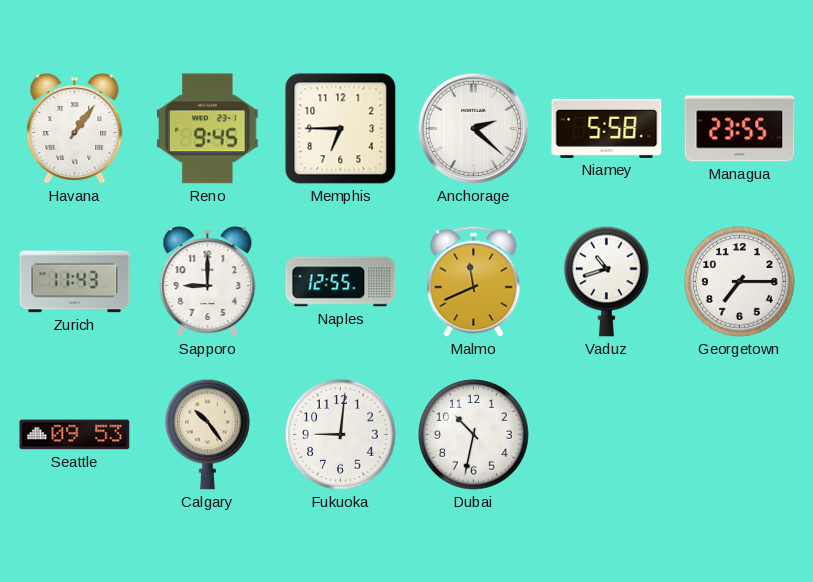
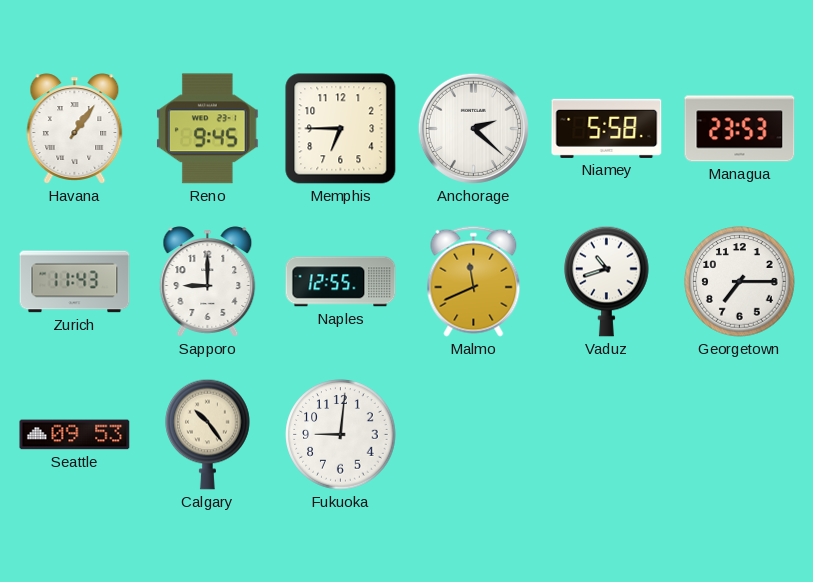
Managua: 23:55 -> 23:53
Dubai: 10:32 -> none
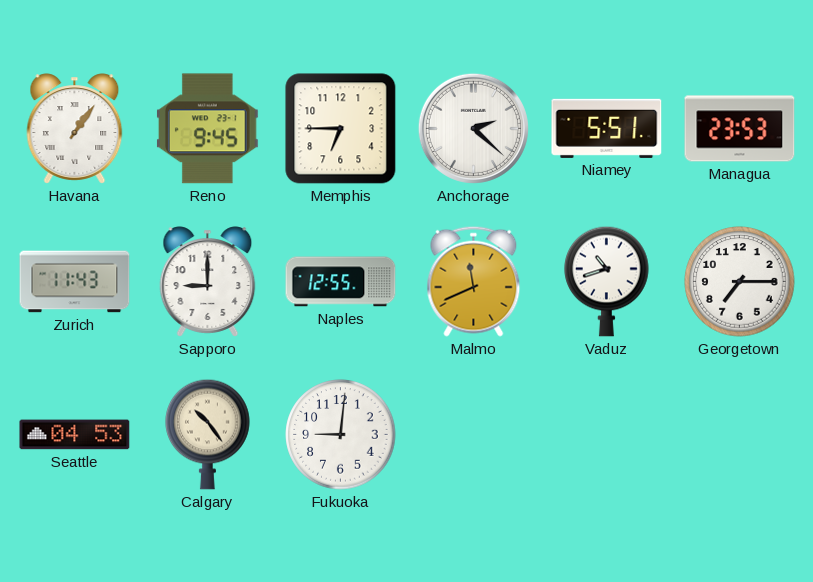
Niamey: 5:58 -> 5:51
Seattle: 09:53 -> 04:53
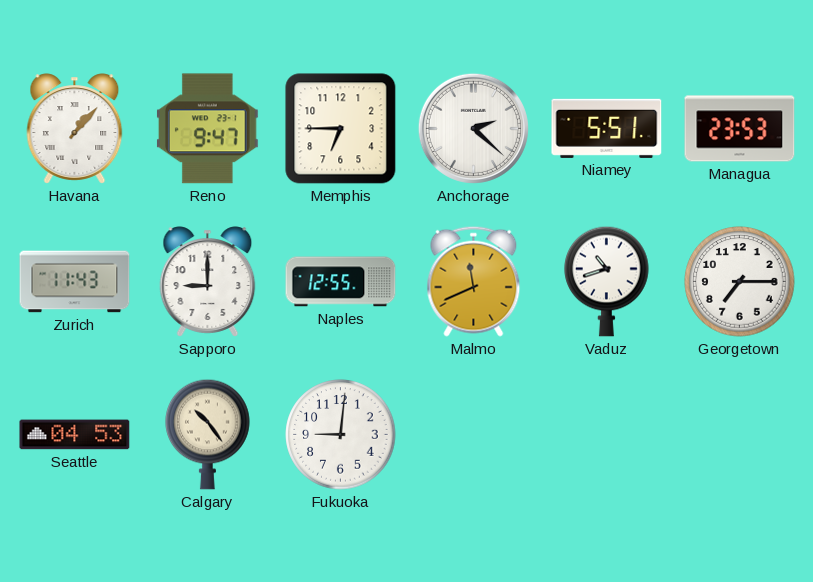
Havana: 1:06 -> 1:07
Reno: 9:45 -> 9:47
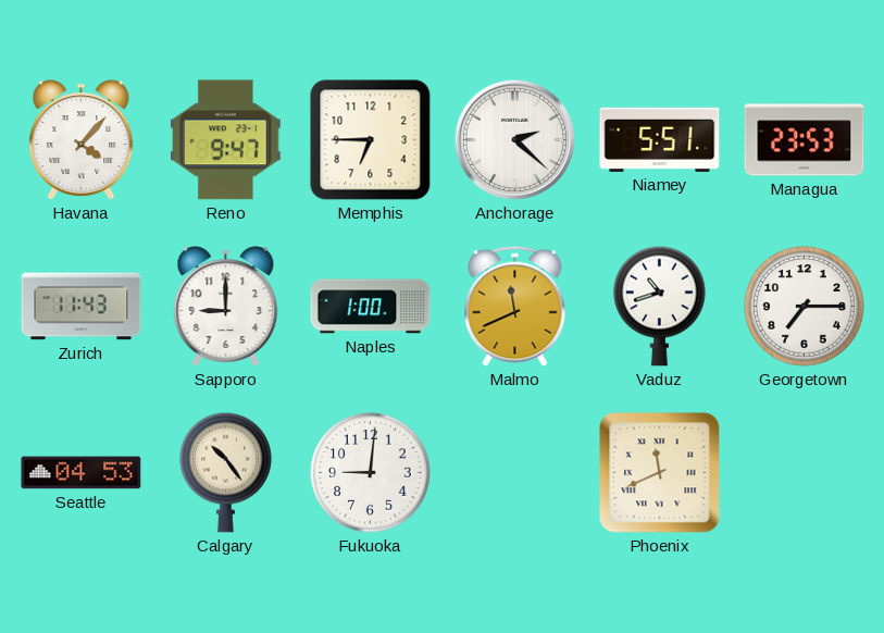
Havana: 1:07 -> 4:07
Naples: 12:55 -> 1:00
Phoenix: none -> 11:41
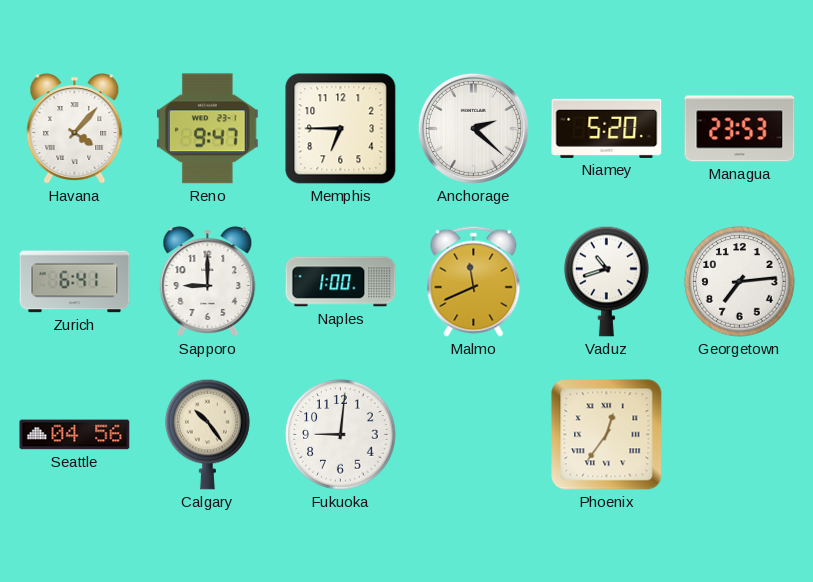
Niamey: 5:51 -> 5:20
Zurich: 11:43 -> 6:41
Georgetown: 7:15 -> 7:14
Seattle: 04:53 -> 04:56
Phoenix: 11:41 -> 12:36
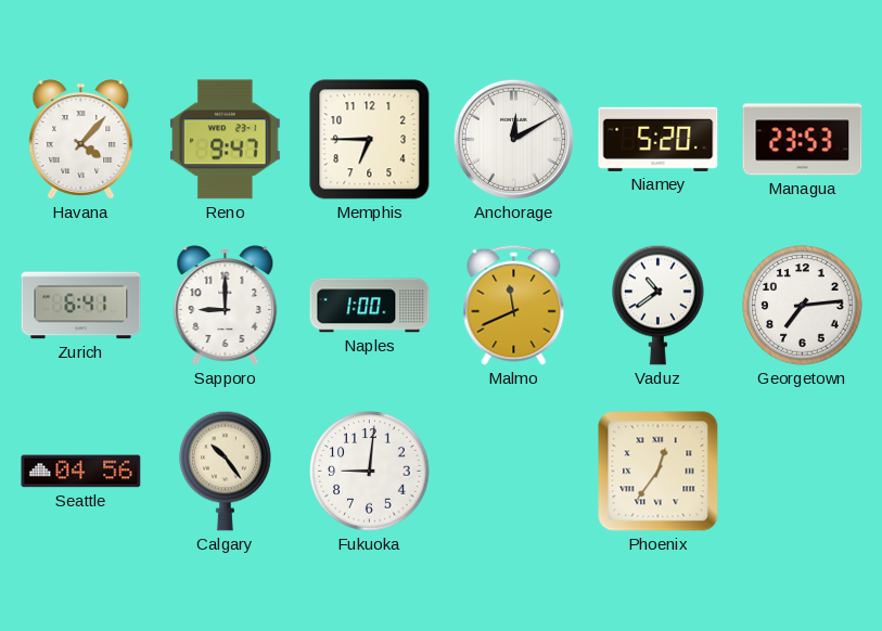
Anchorage: 2:22 -> 12:10
Vaduz: 10:42 -> 10:39
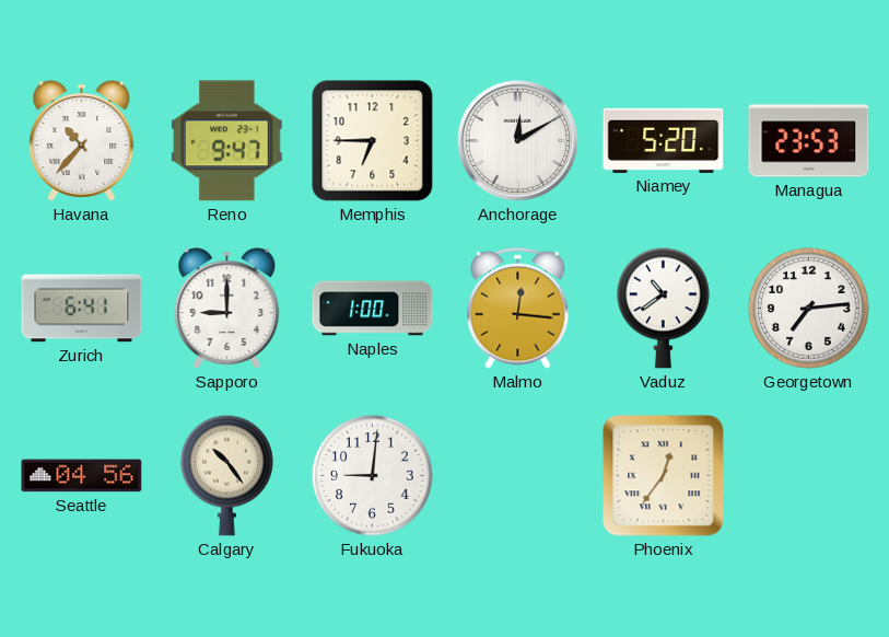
Havana: 4:07 -> 10:37
Malmo: 11:41 -> 12:16
